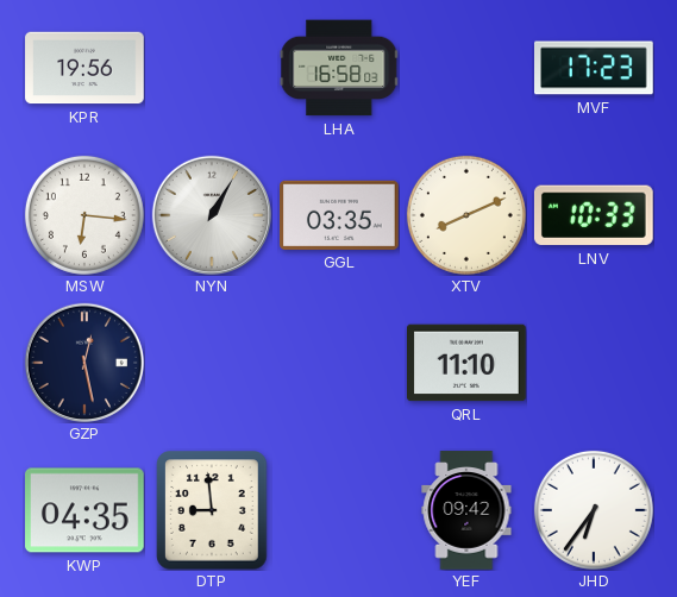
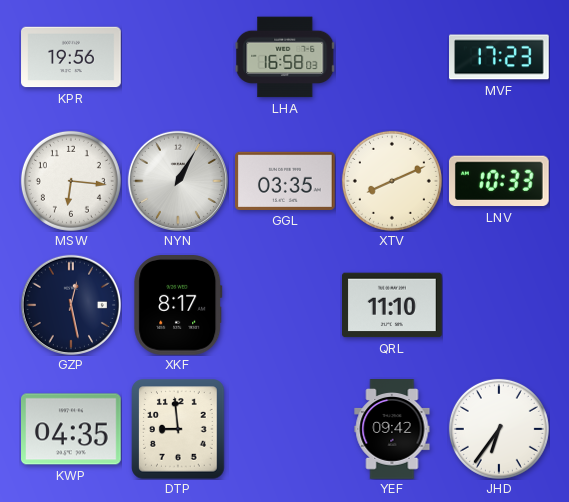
XKF: none -> 8:17
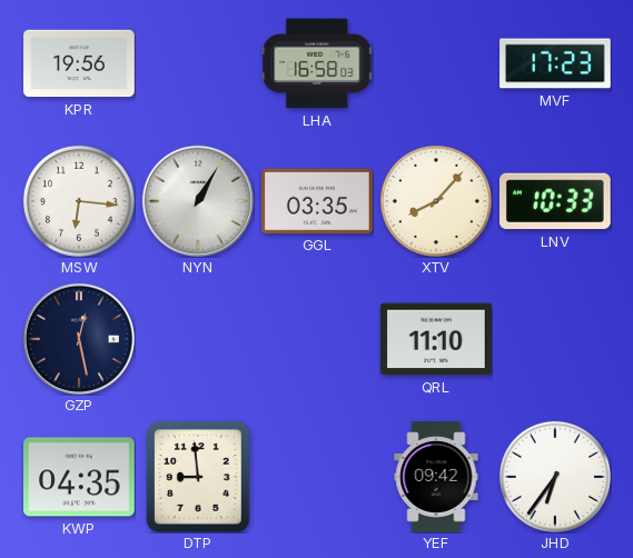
XTV: 8:11 -> 8:07
XKF: 8:17 -> none
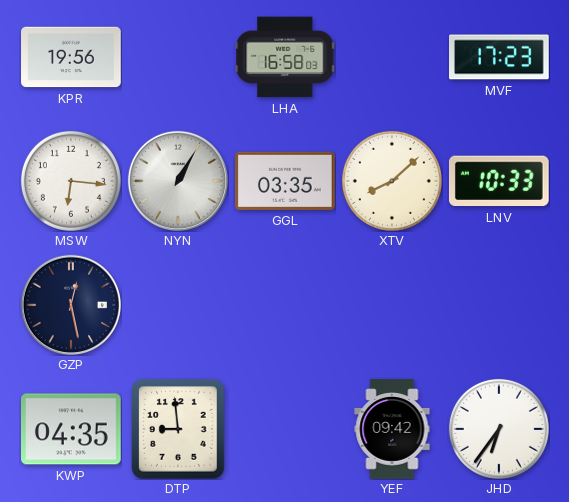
XTV: 8:07 -> 8:08
QRL: 11:10 -> none
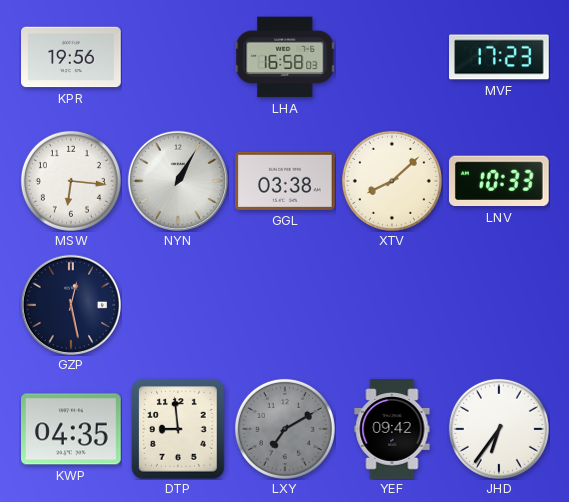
GGL: 03:35 -> 03:38
LXY: none -> 7:10
